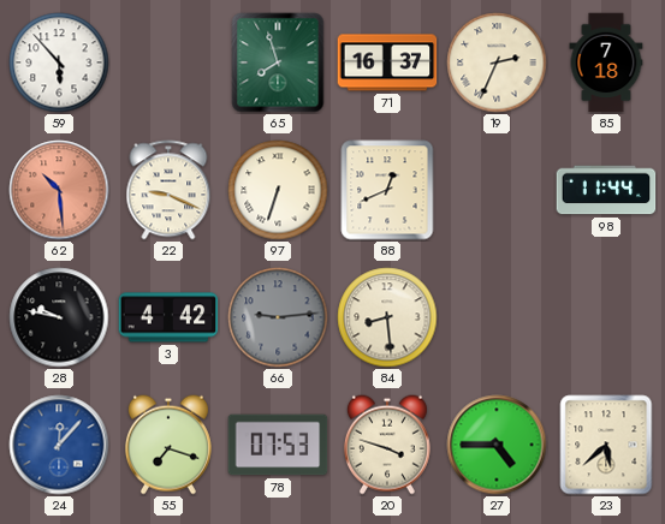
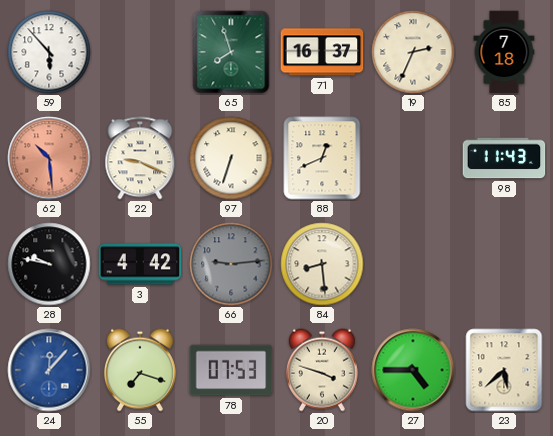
98: 11:44 -> 11:43
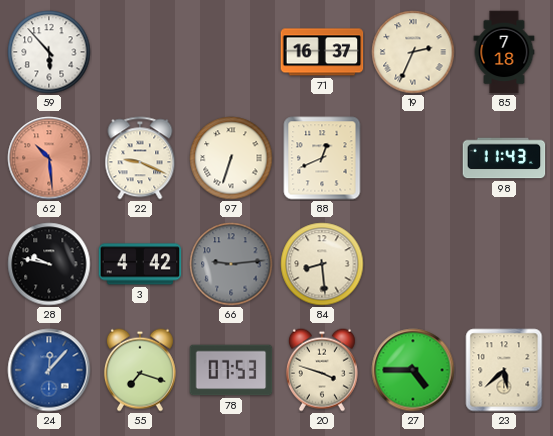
65: 7:57 -> none
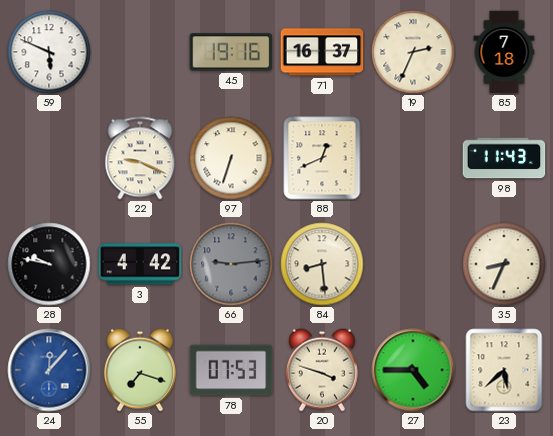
59: 5:53 -> 5:49
45: none -> 19:16
62: 10:29 -> none
35: none -> 8:34
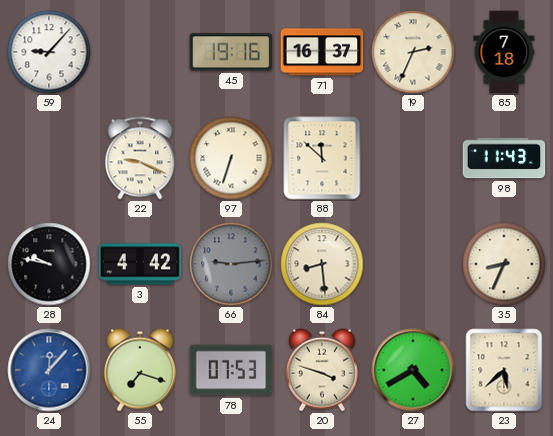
59: 5:49 -> 9:07
88: 12:41 -> 11:52
27: 4:45 -> 4:40
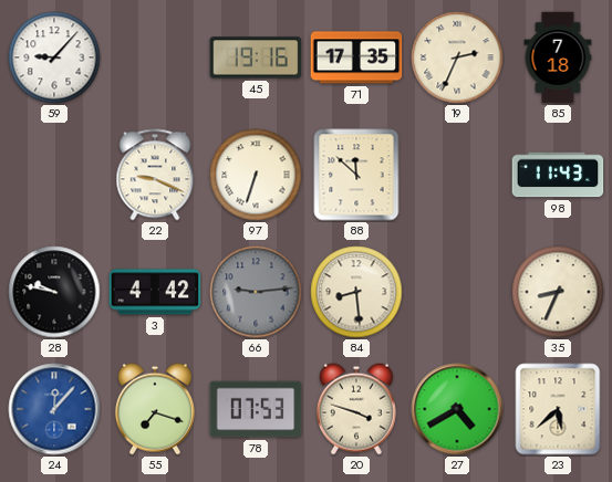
71: 16:37 -> 17:35
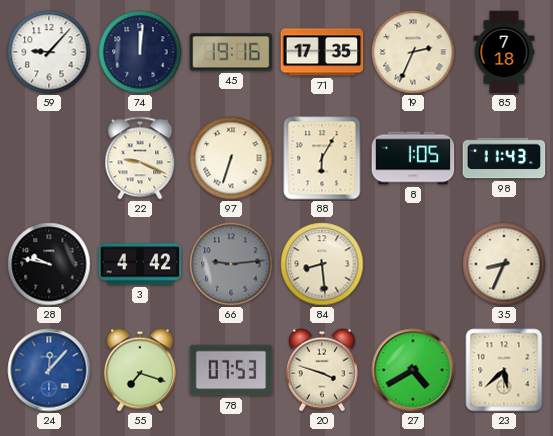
74: none -> 12:01
88: 11:52 -> 6:05
8: none -> 1:05
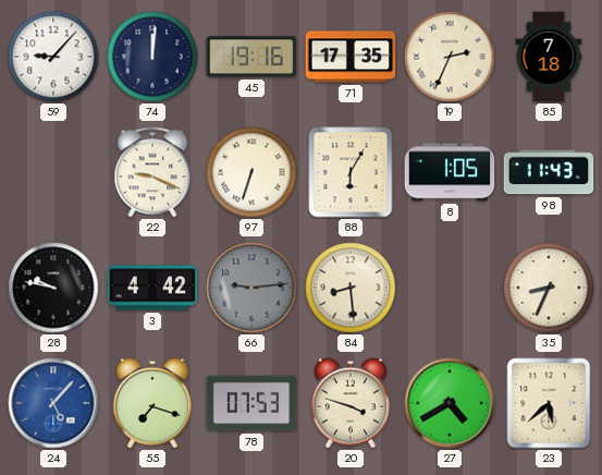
24: 12:07 -> 5:07
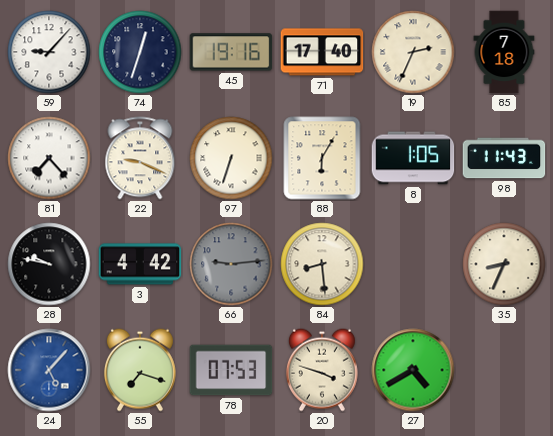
74: 12:01 -> 12:33
71: 17:35 -> 17:40
81: none -> 7:23
23: 5:38 -> none
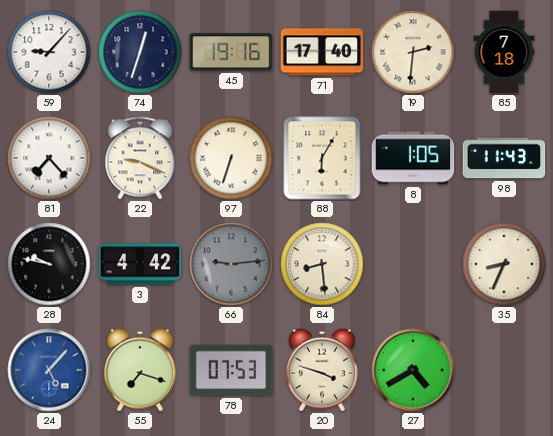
19: 2:34 -> 2:31
